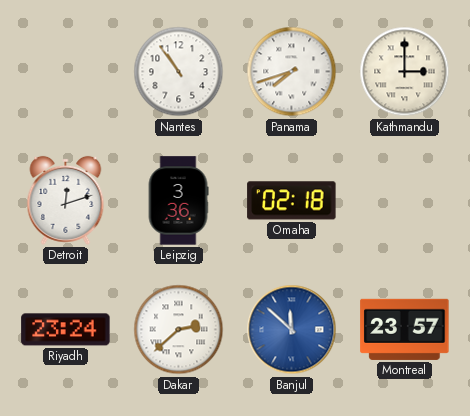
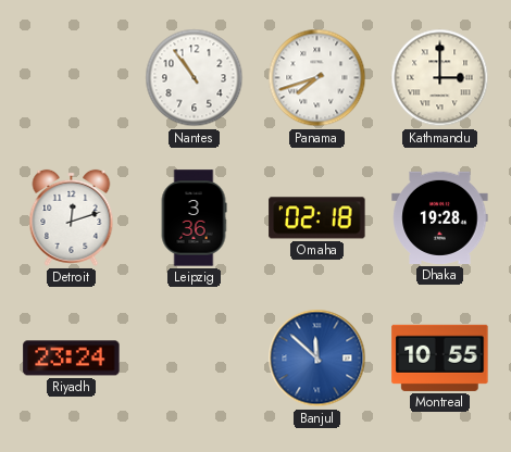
Dhaka: none -> 19:28
Dakar: 2:38 -> none
Montreal: 23:57 -> 10:55
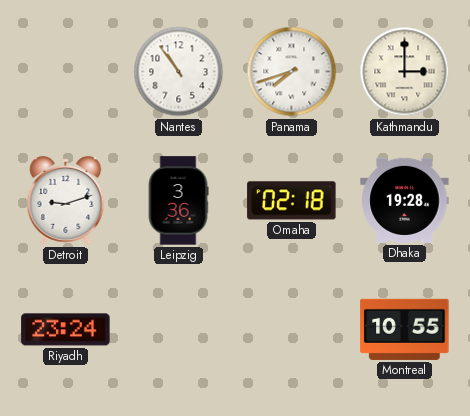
Detroit: 12:12 -> 9:12
Banjul: 11:52 -> none
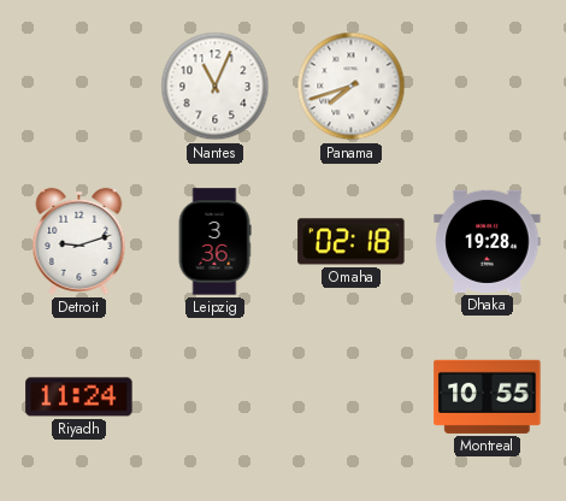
Nantes: 10:54 -> 11:04
Kathmandu: 3:00 -> none
Riyadh: 23:24 -> 11:24
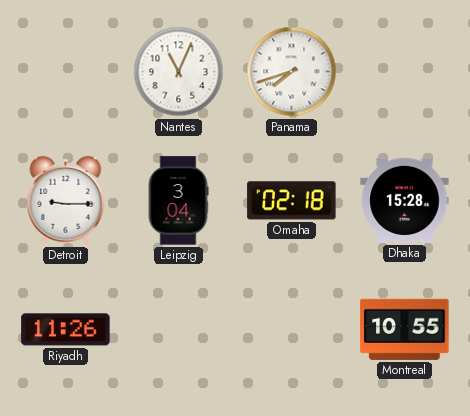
Detroit: 9:12 -> 9:15
Leipzig: 3:36 -> 3:04
Dhaka: 19:28 -> 15:28
Riyadh: 11:24 -> 11:26
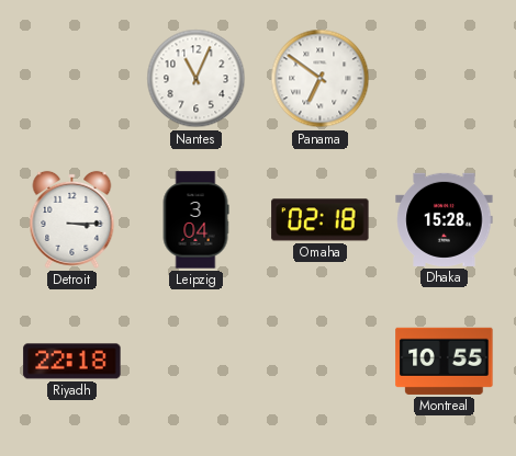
Panama: 7:42 -> 6:51
Detroit: 9:15 -> 3:15
Riyadh: 11:26 -> 22:18
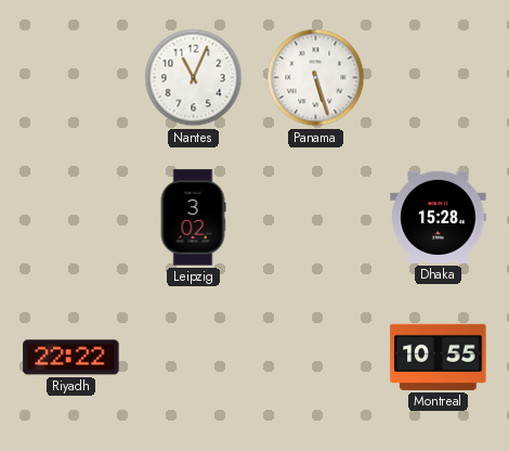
Panama: 6:51 -> 5:27
Detroit: 3:15 -> none
Leipzig: 3:04 -> 3:02
Omaha: 02:18 -> none
Riyadh: 22:18 -> 22:22
